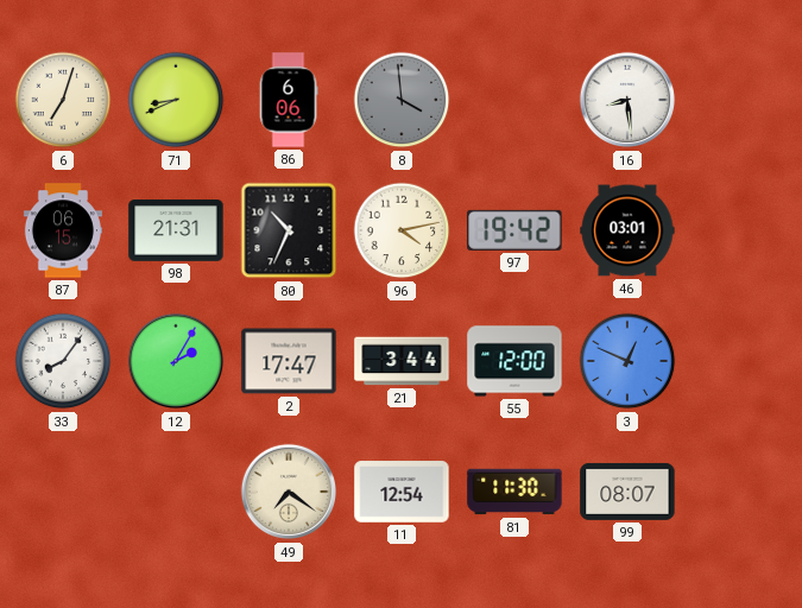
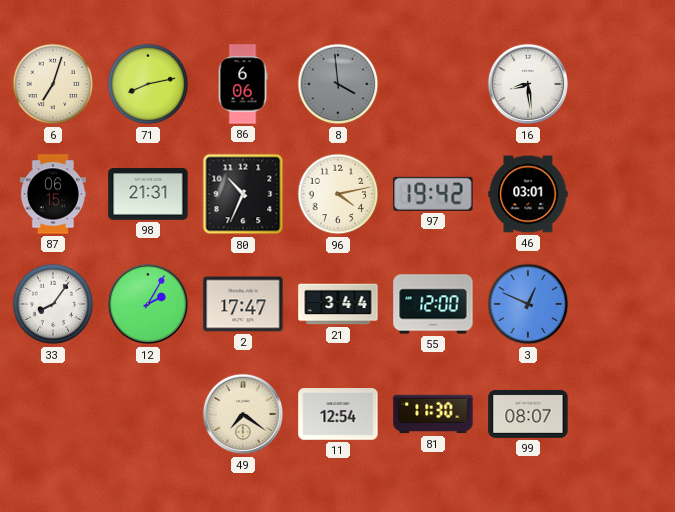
71: 8:41 -> 8:13
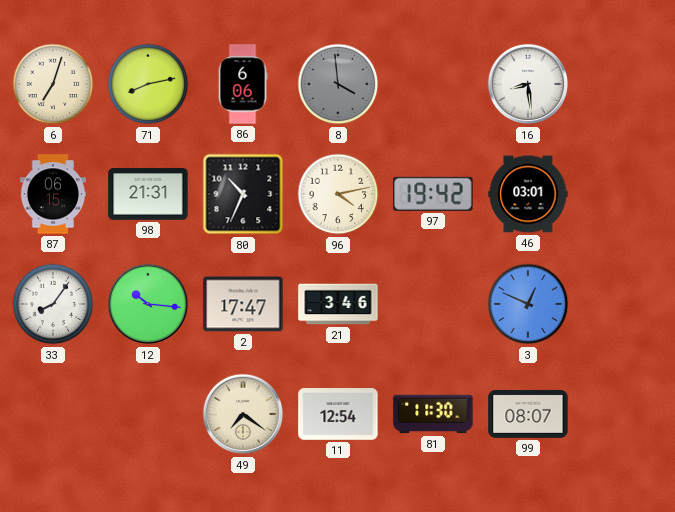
12: 2:05 -> 10:16
21: 3:44 -> 3:46
55: 12:00 -> none
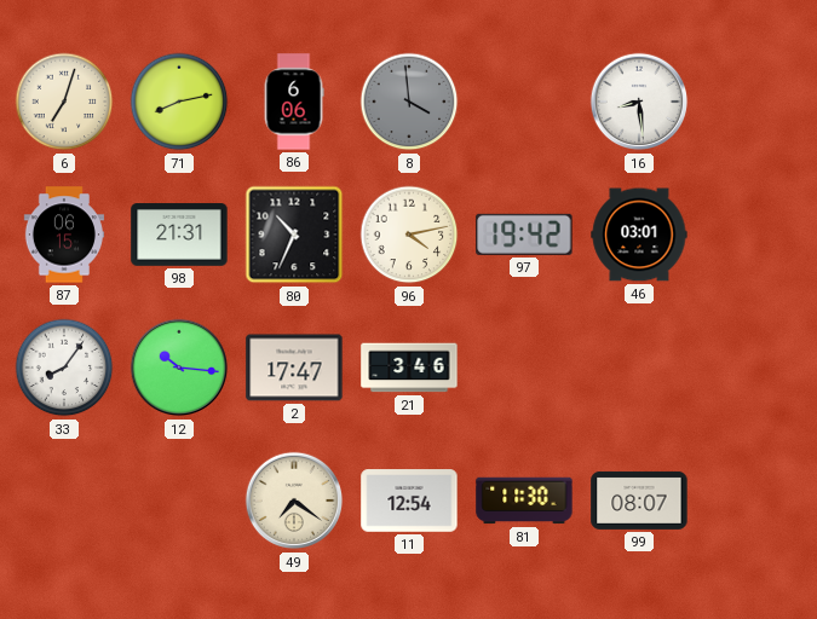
3: 12:49 -> none
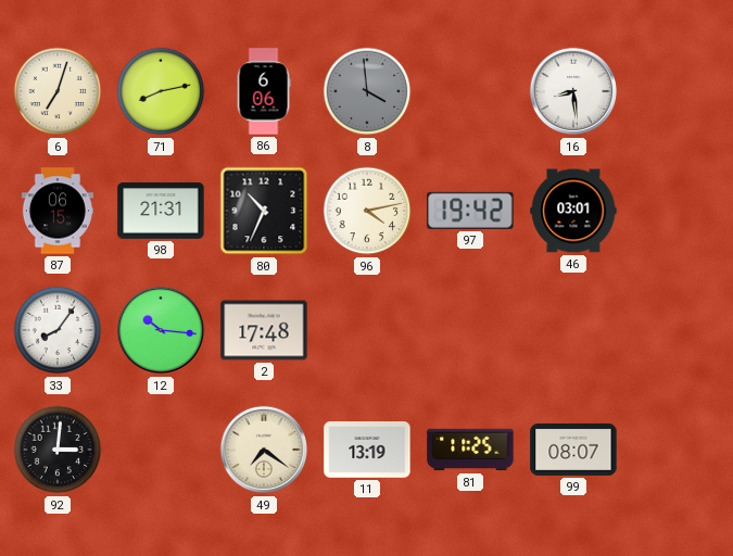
2: 17:47 -> 17:48
21: 3:46 -> none
92: none -> 3:01
11: 12:54 -> 13:19
81: 11:30 -> 11:25
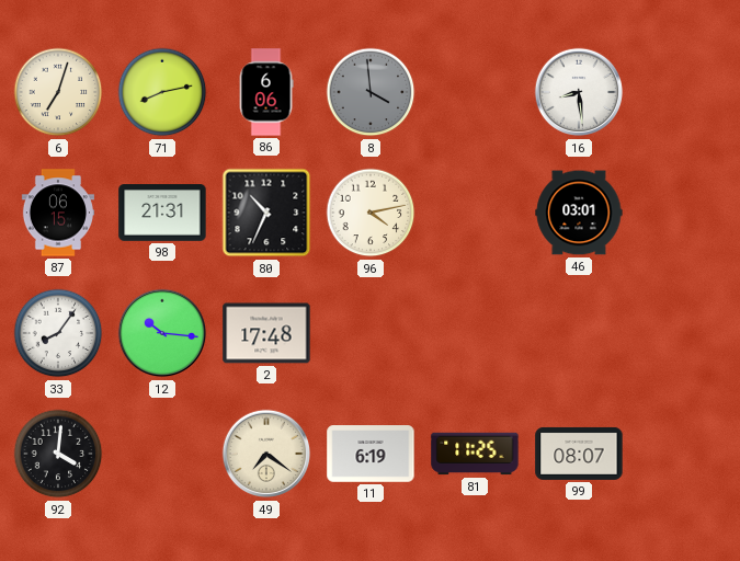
97: 19:42 -> none
92: 3:01 -> 4:01
11: 13:19 -> 6:19
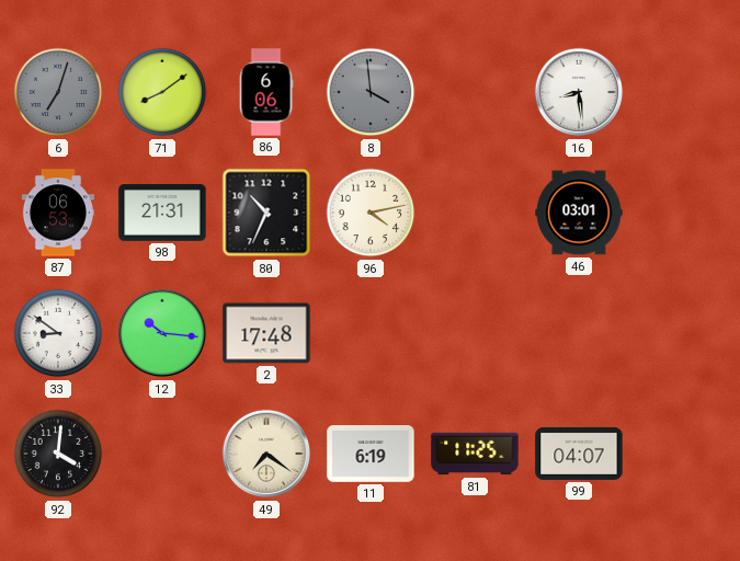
6 dial: cream -> grey
71: 8:13 -> 8:09
87: 06:15 -> 06:53
33: 8:06 -> 8:51
99: 08:07 -> 04:07
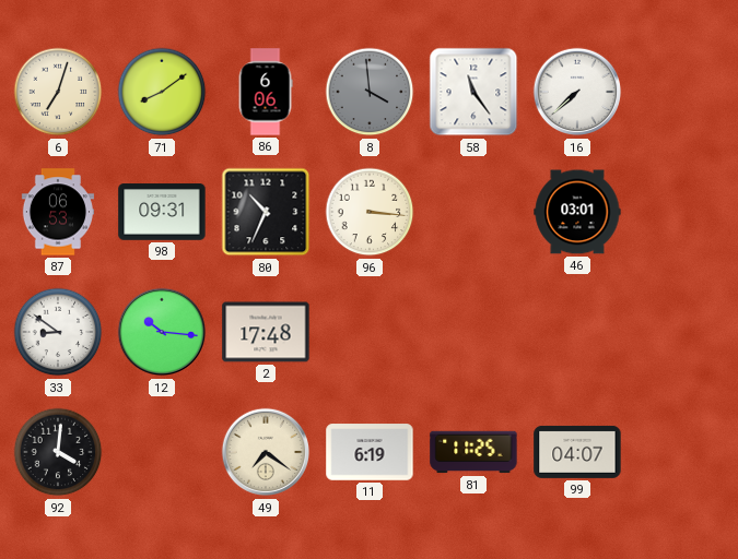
6 dial: grey -> cream
58: none -> 11:24
16: 8:29 -> 7:38
98: 21:31 -> 09:31
96: 4:13 -> 3:16
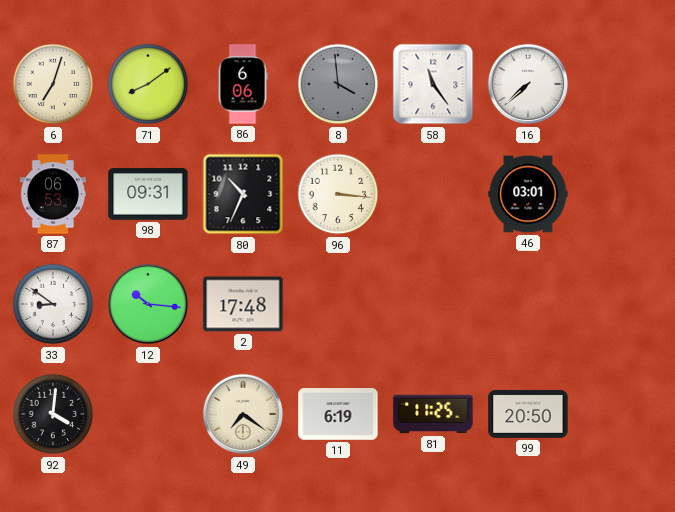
99: 04:07 -> 20:50
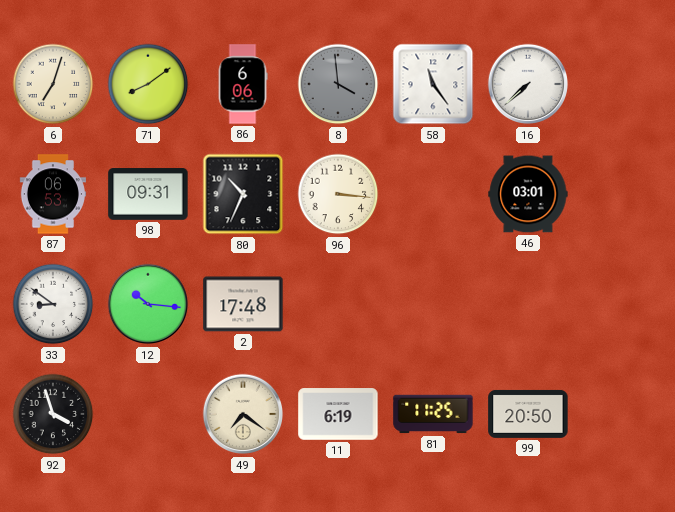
92: 4:01 -> 3:57
